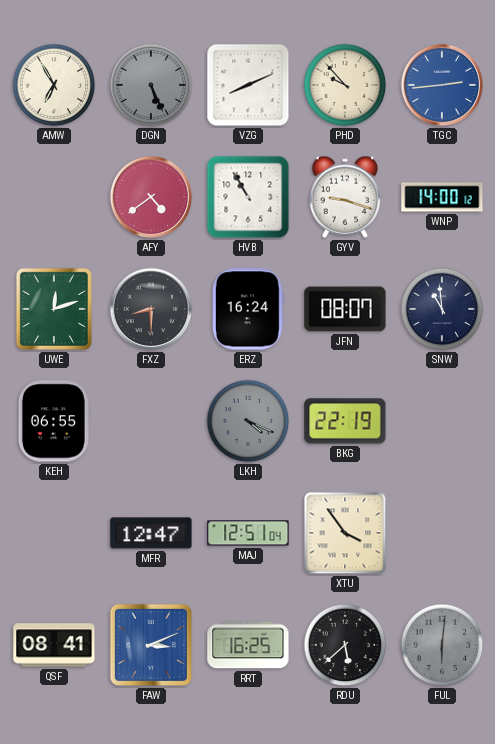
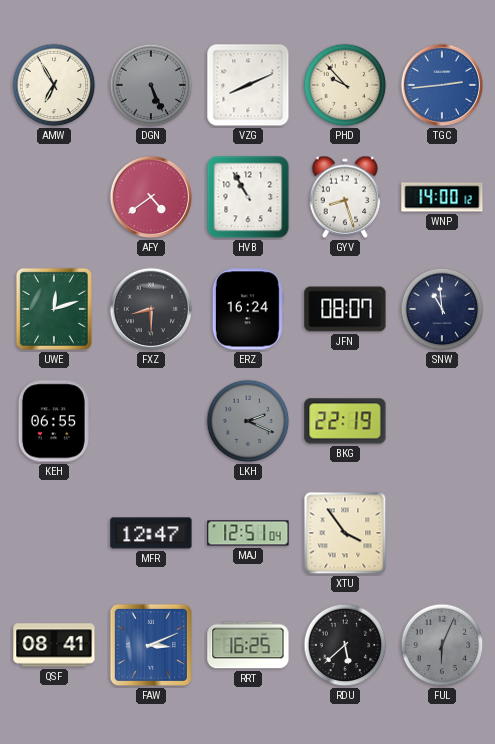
GYV: 9:18 -> 8:27
LKH: 4:19 -> 2:19
FUL: 6:01 -> 6:04
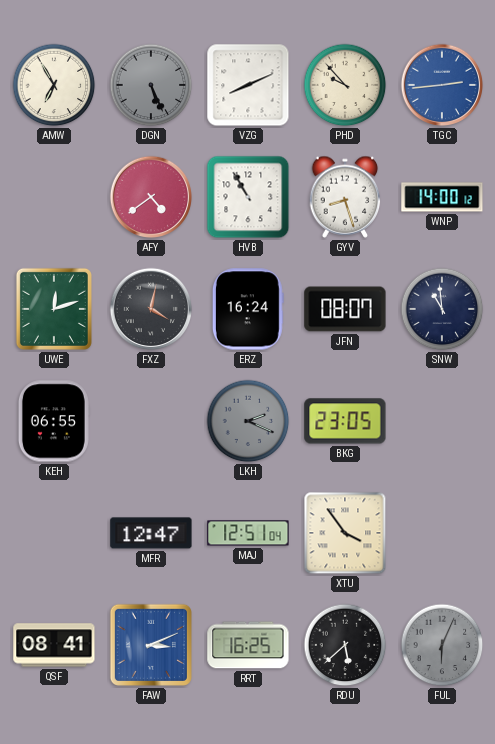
FXZ: 8:30 -> 4:02
BKG: 22:19 -> 23:05
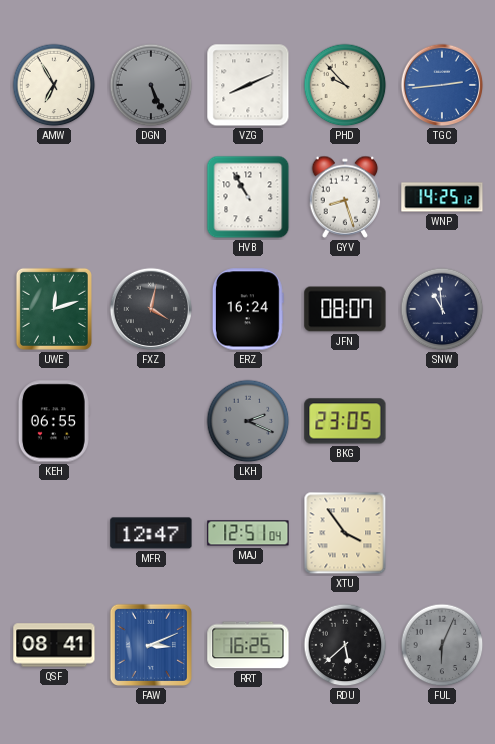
AFY: 4:39 -> none
WNP: 14:00 -> 14:25
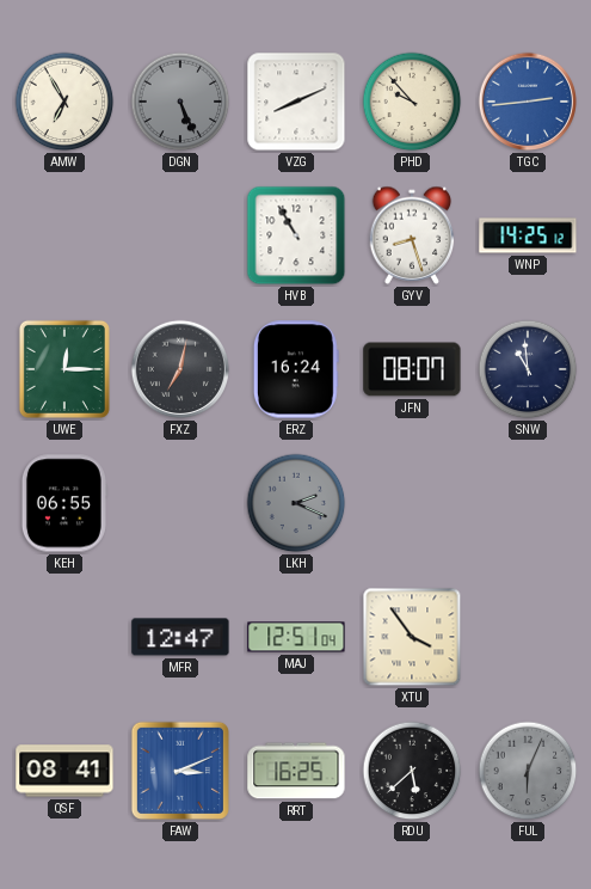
UWE: 12:12 -> 12:15
FXZ: 4:02 -> 7:02
BKG: 23:05 -> none
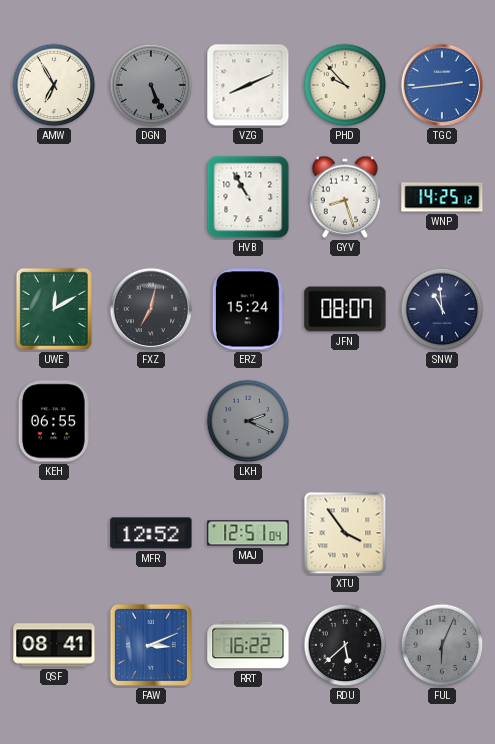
UWE: 12:15 -> 12:10
ERZ: 16:24 -> 15:24
MFR: 12:47 -> 12:52
RRT: 16:25 -> 16:22
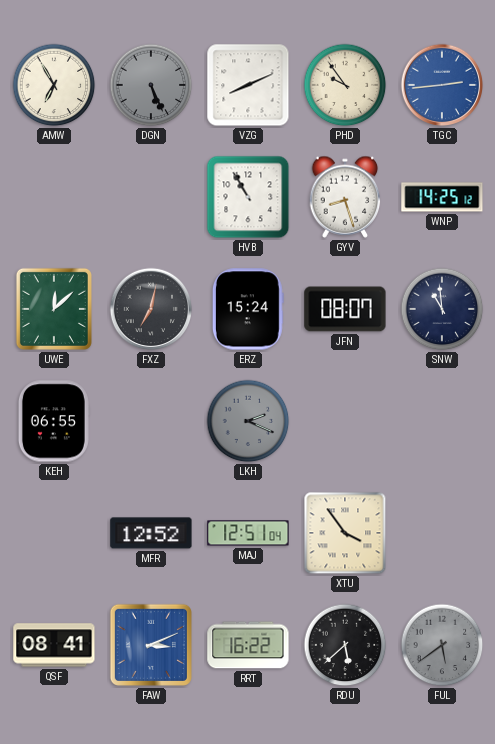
PHD: 9:53 -> 9:54
UWE: 12:10 -> 12:08
FUL: 6:04 -> 5:39
